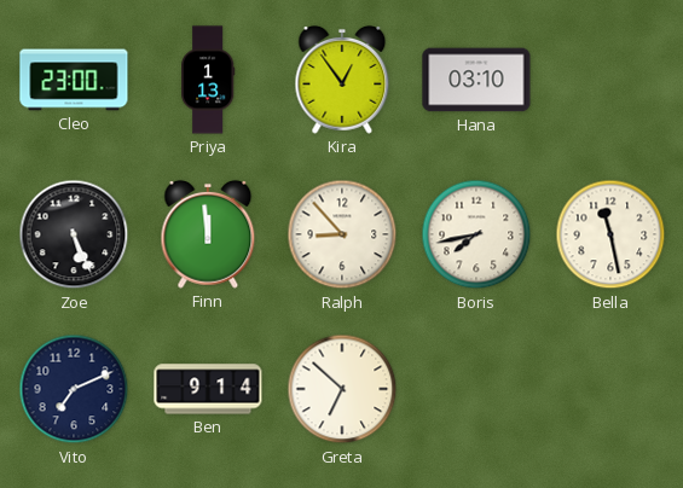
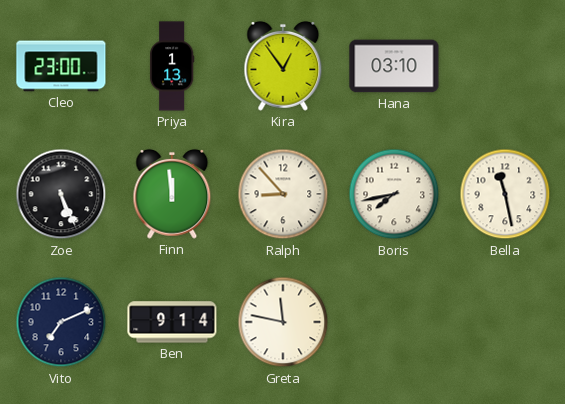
Greta: 6:52 -> 11:47
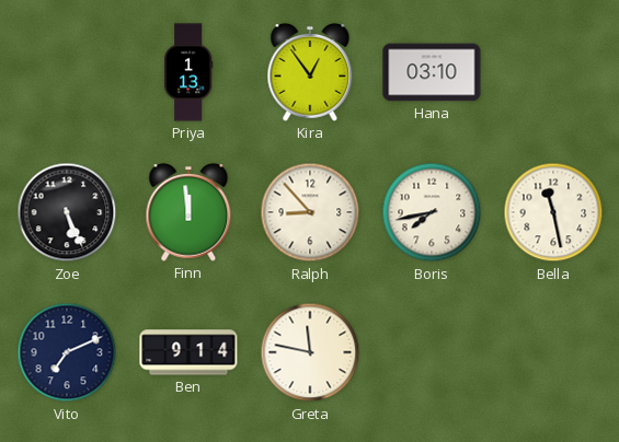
Cleo: 23:00 -> none
